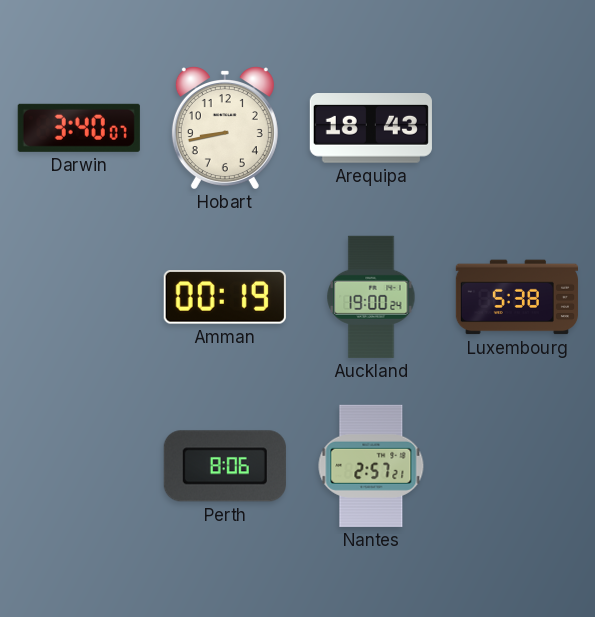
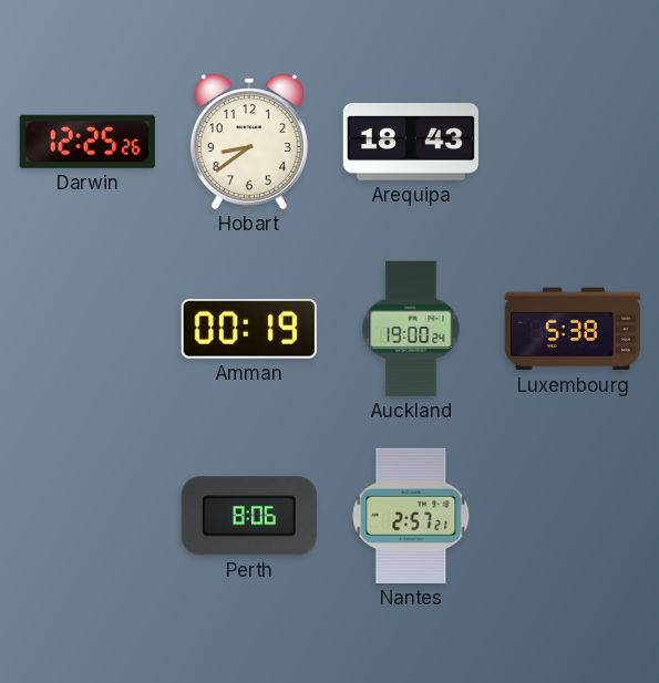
Darwin: 3:40 -> 12:25
Hobart: 8:43 -> 8:39
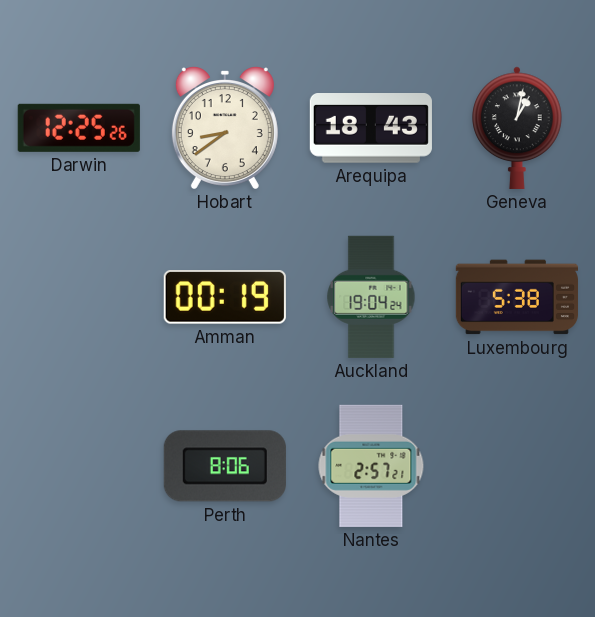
Geneva: none -> 1:02
Auckland: 19:00 -> 19:04
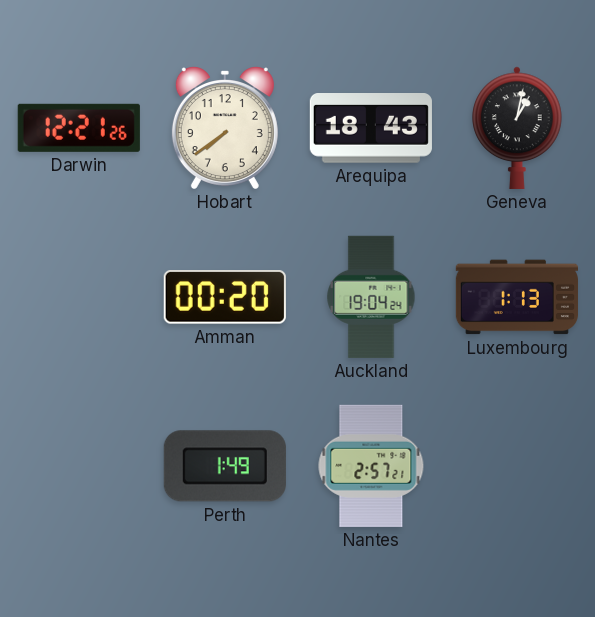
Darwin: 12:25 -> 12:21
Hobart: 8:39 -> 7:39
Amman: 00:19 -> 00:20
Luxembourg: 5:38 -> 1:13
Perth: 8:06 -> 1:49
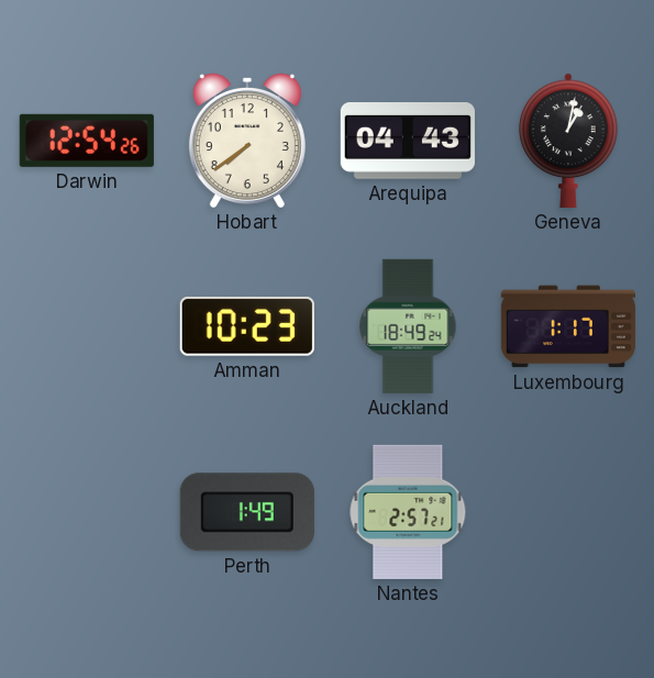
Darwin: 12:21 -> 12:54
Arequipa: 18:43 -> 04:43
Amman: 00:20 -> 10:23
Auckland: 19:04 -> 18:49
Luxembourg: 1:13 -> 1:17
